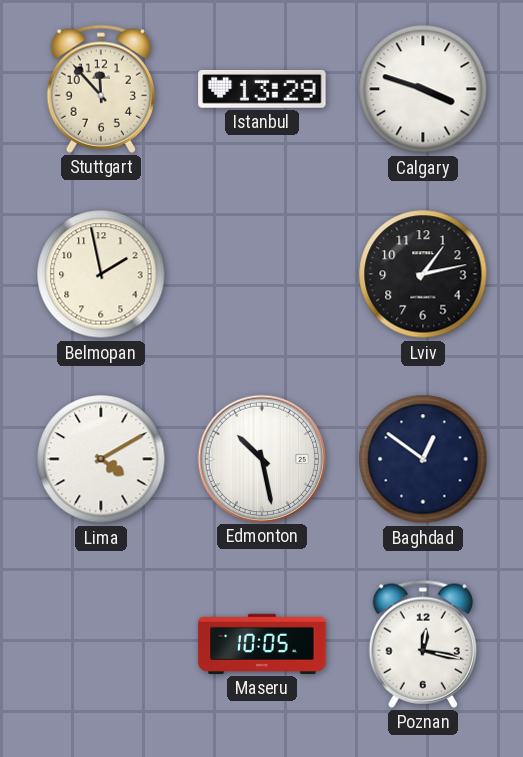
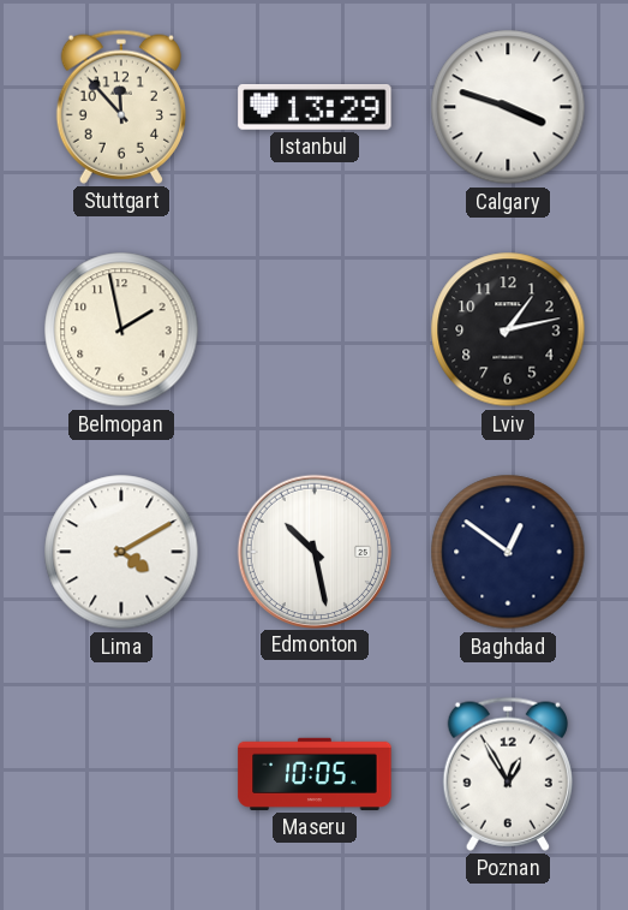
Poznan: 12:17 -> 12:55
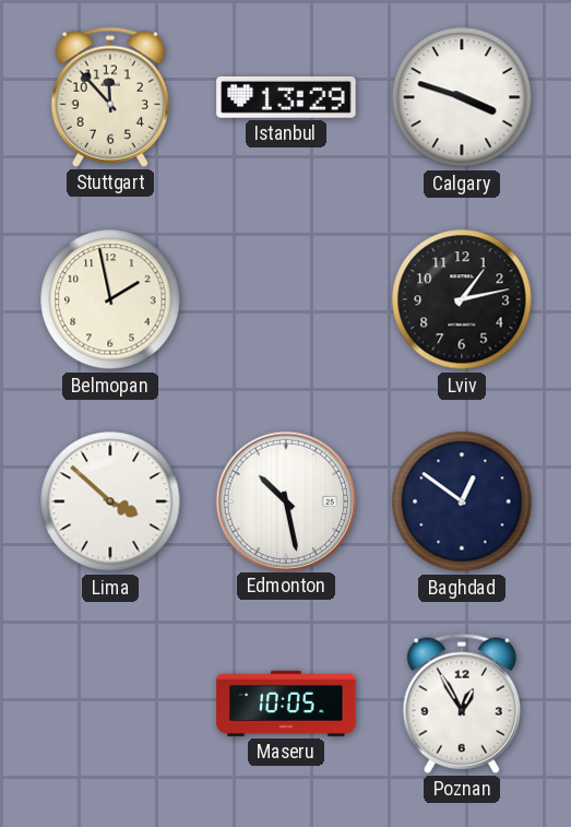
Lima: 4:10 -> 3:52
